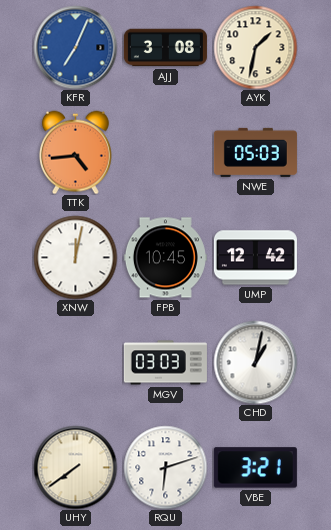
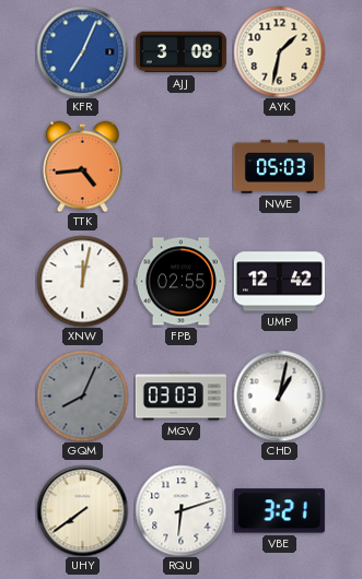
FPB: 10:45 -> 02:55
GQM: none -> 8:04
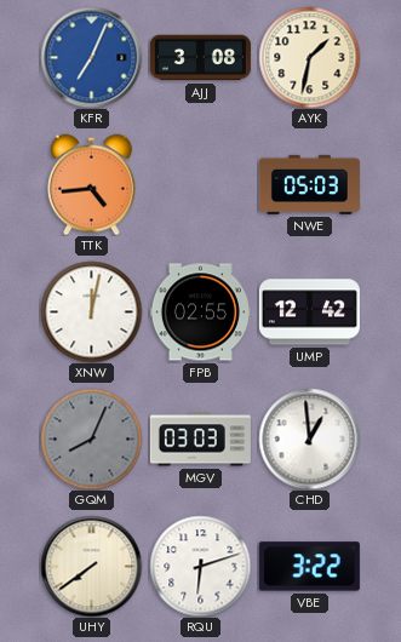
CHD: 1:02 -> 12:59
VBE: 3:21 -> 3:22
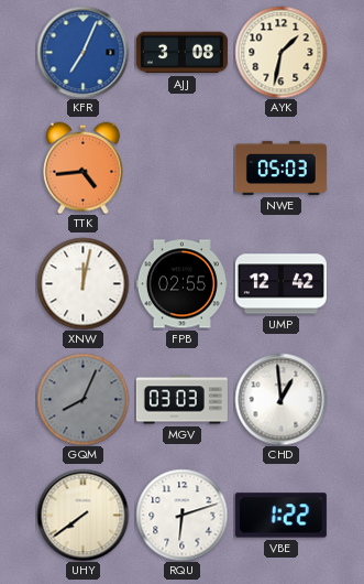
VBE: 3:22 -> 1:22
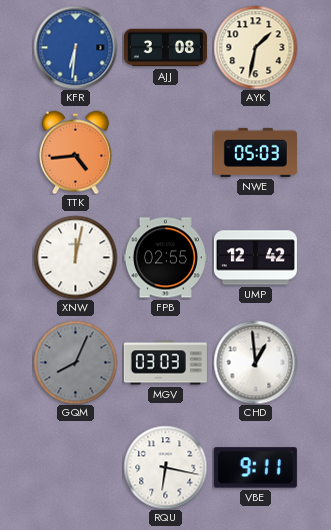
KFR: 7:04 -> 6:31
UHY: 7:39 -> none
RQU: 6:12 -> 6:17
VBE: 1:22 -> 9:11
